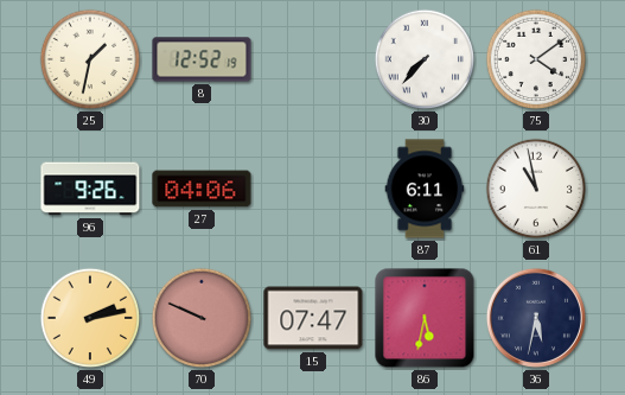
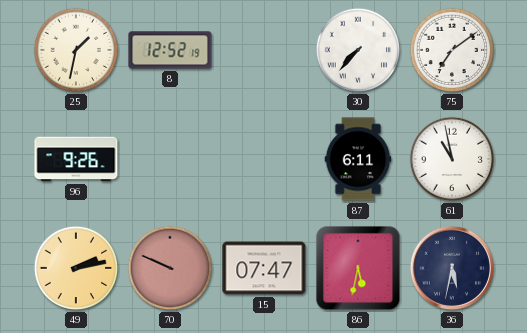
75: 4:09 -> 7:09
27: 04:06 -> none
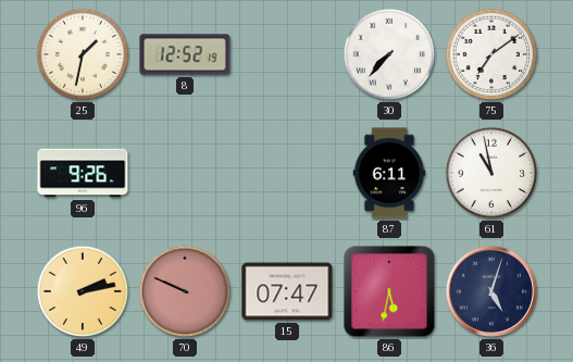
36: 5:32 -> 5:03
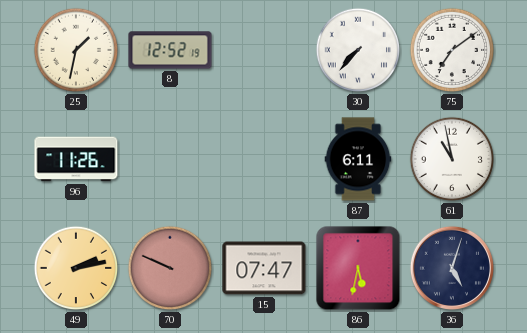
96: 9:26 -> 11:26
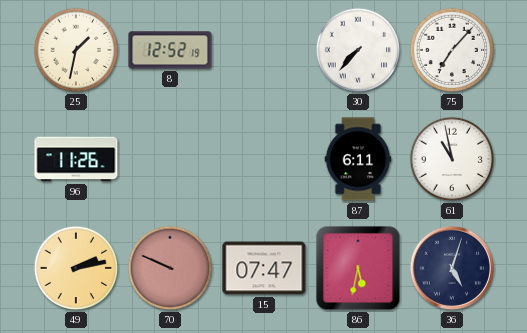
75: 7:09 -> 7:07
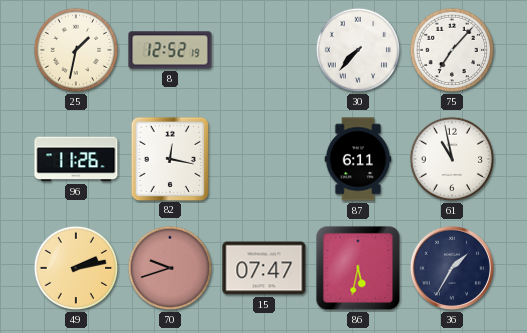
82: none -> 12:17
70: 9:49 -> 9:42
36: 5:03 -> 1:35
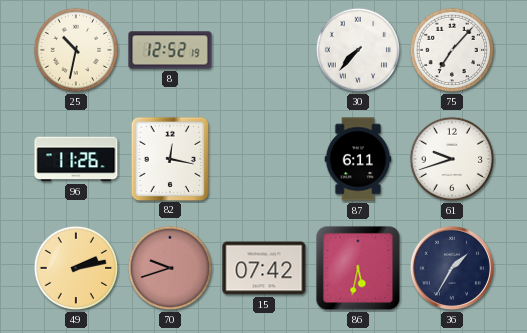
25: 1:32 -> 10:32
61: 10:58 -> 9:42
15: 07:47 -> 07:42
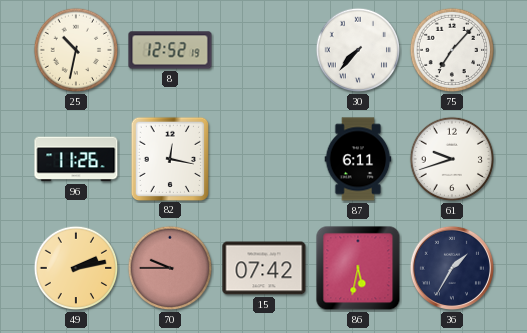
70: 9:42 -> 9:45
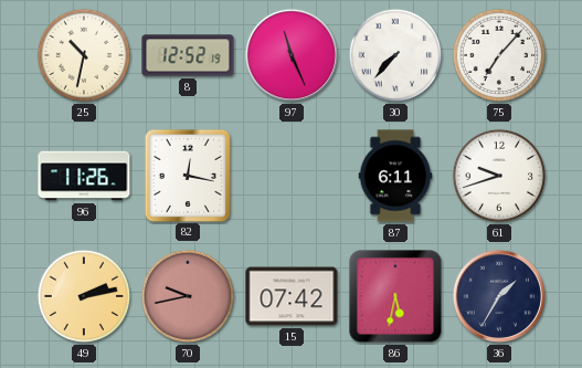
97: none -> 11:26
70: 9:45 -> 9:43
